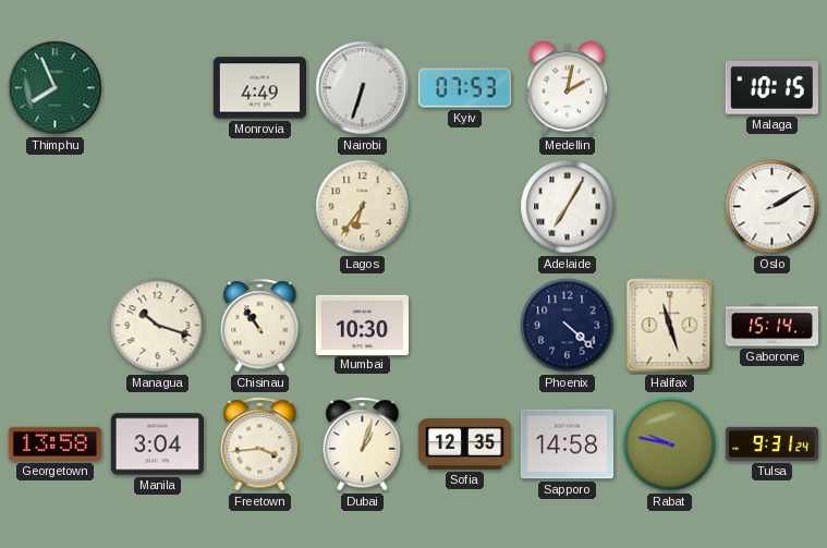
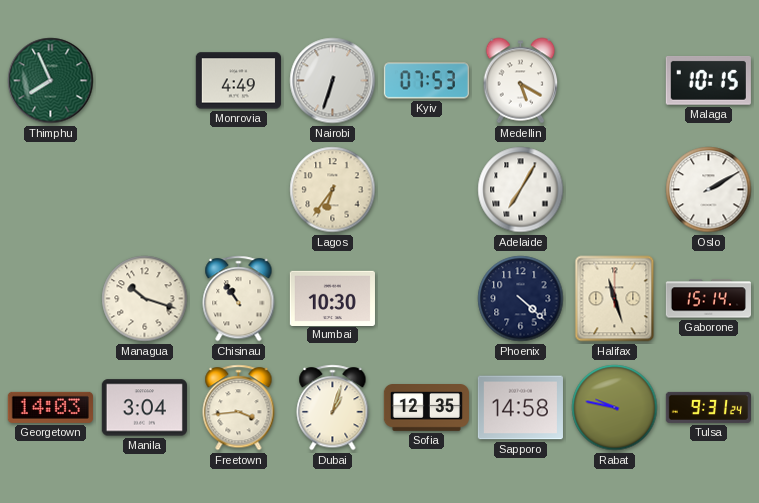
Medellin: 2:02 -> 5:20
Georgetown: 13:58 -> 14:03
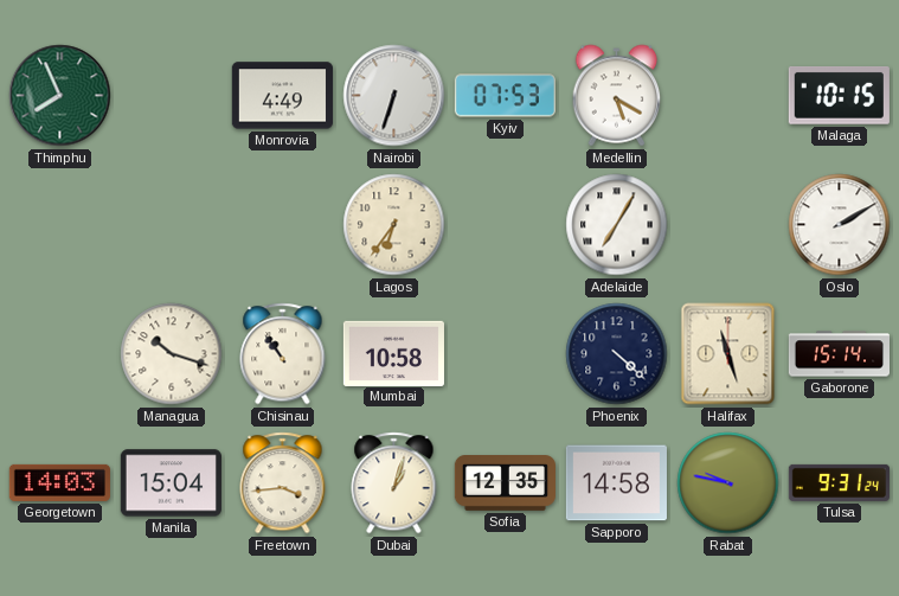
Mumbai: 10:30 -> 10:58
Manila: 3:04 -> 15:04
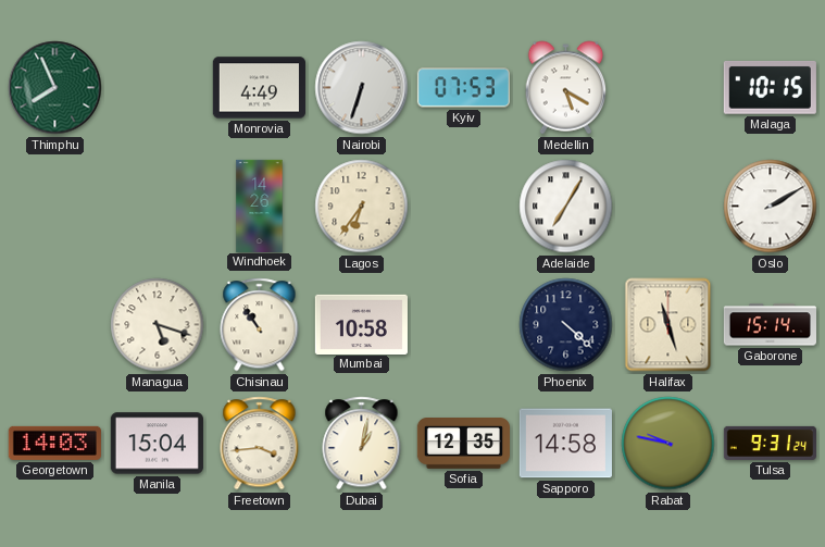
Windhoek: none -> 14:26
Managua: 10:18 -> 5:18
Dubai: 1:03 -> 1:02
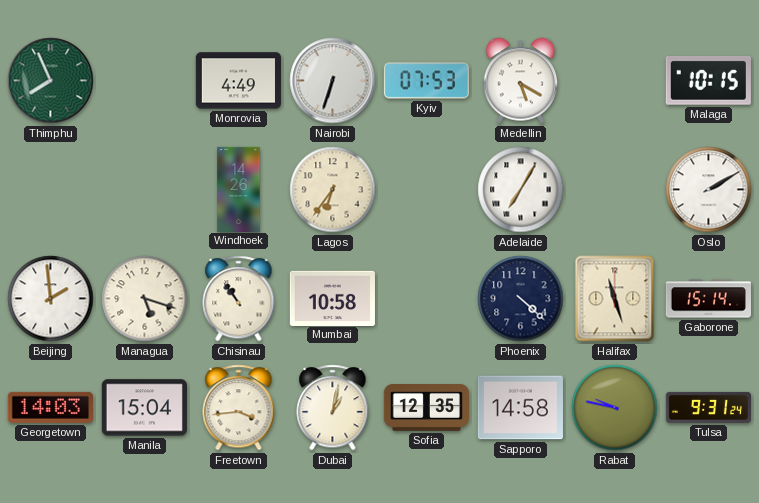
Beijing: none -> 1:59
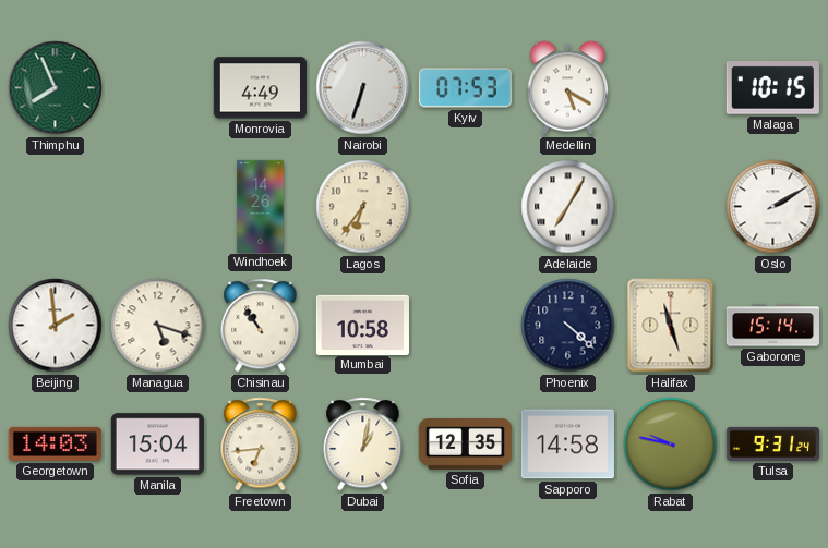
Freetown: 3:44 -> 6:44
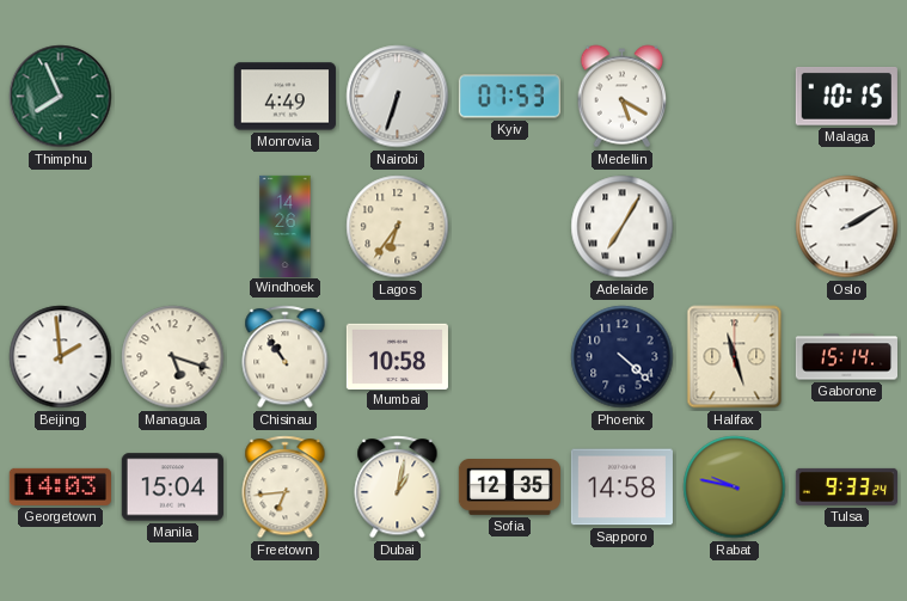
Tulsa: 9:31 -> 9:33
